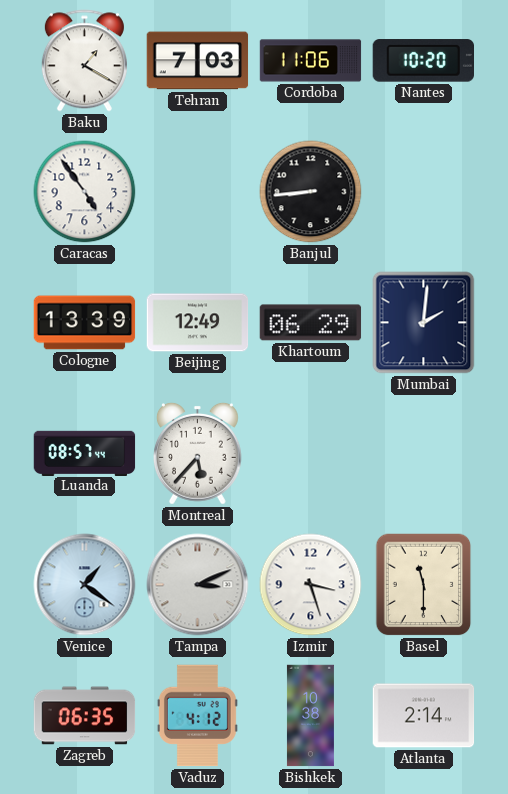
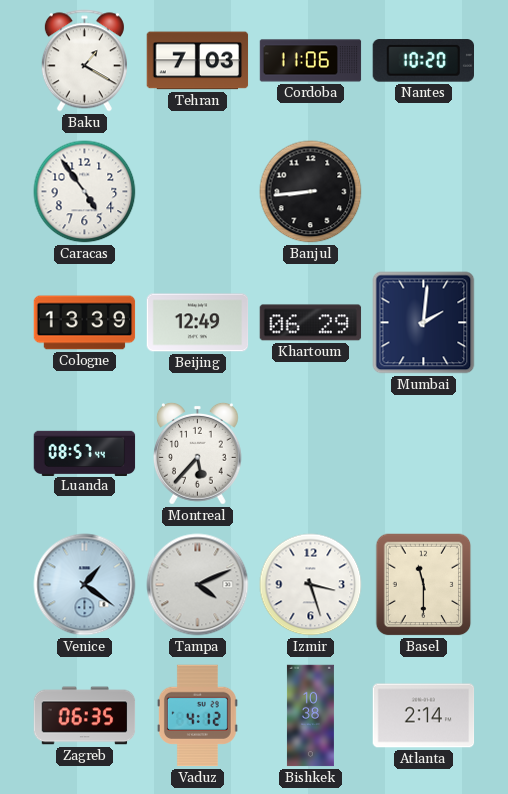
Tampa: 3:11 -> 4:11
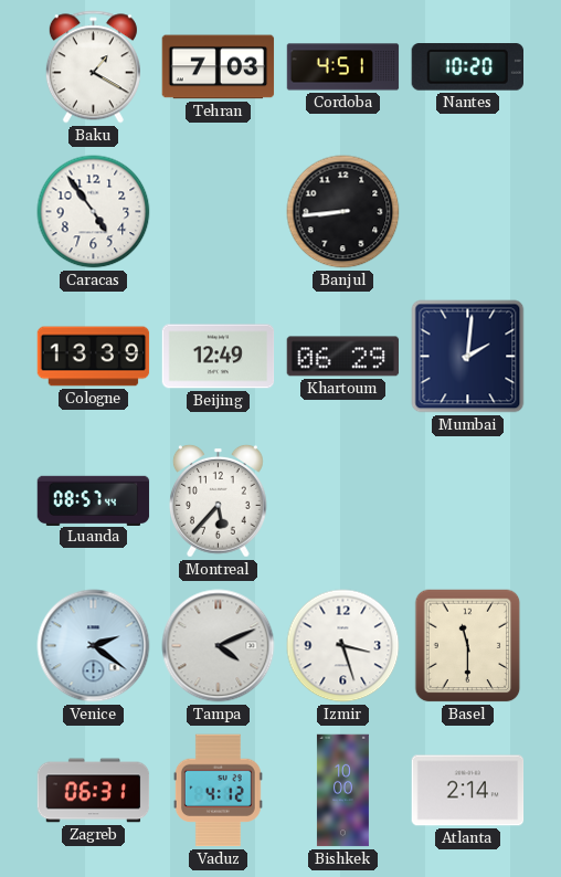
Cordoba: 11:06 -> 4:51
Venice: 1:21 -> 2:21
Zagreb: 06:35 -> 06:31
Bishkek: 10:38 -> 10:00
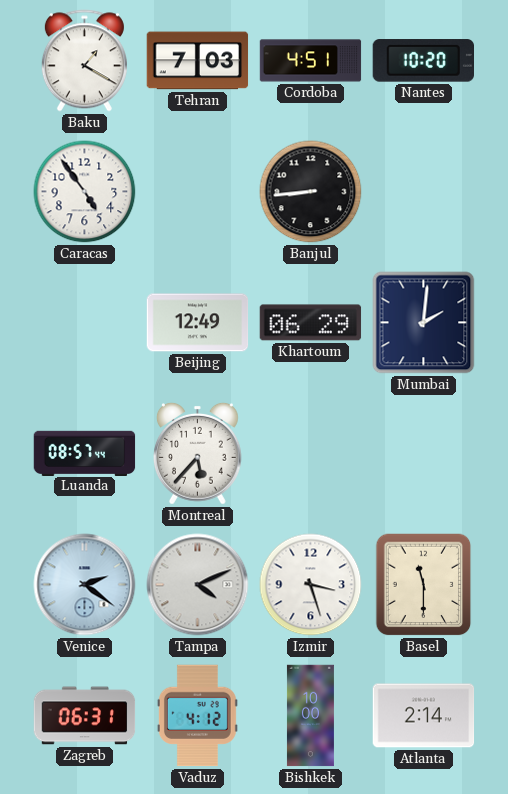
Cologne: 13:39 -> none
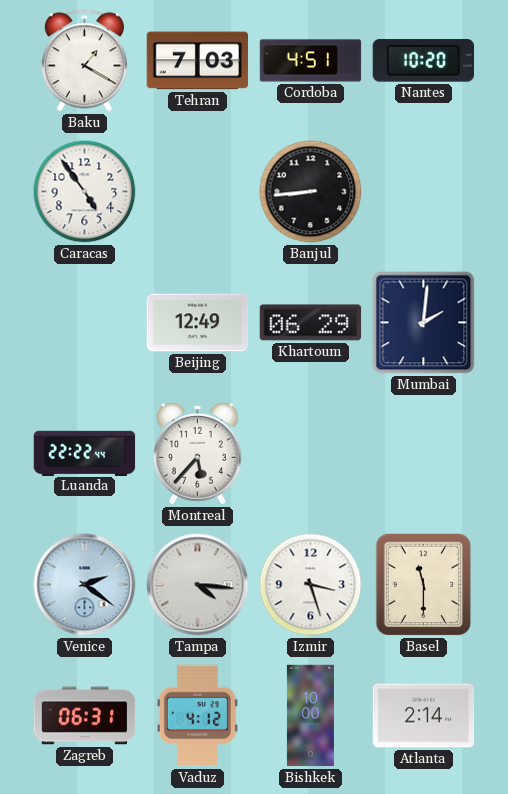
Luanda: 08:57 -> 22:22
Tampa: 4:11 -> 4:16
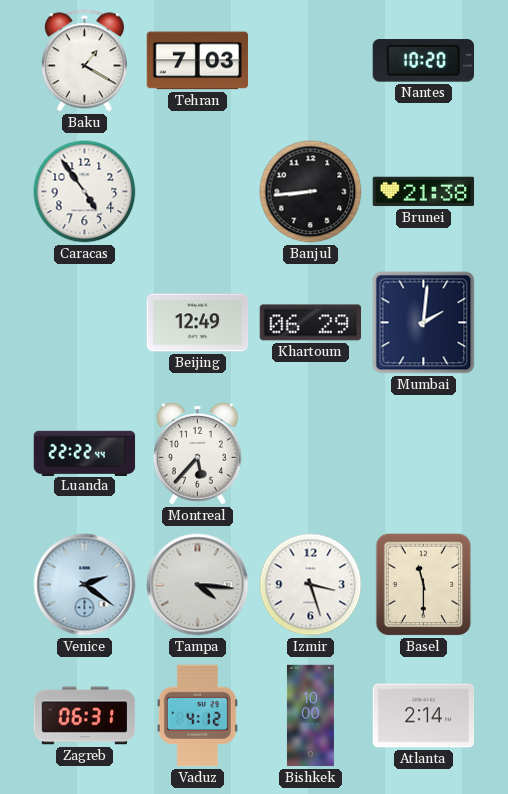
Cordoba: 4:51 -> none
Brunei: none -> 21:38
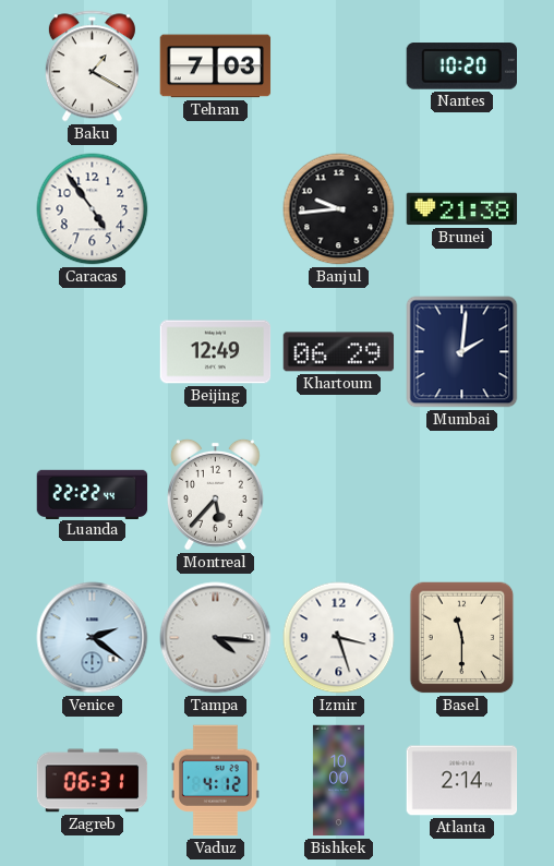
Banjul: 8:44 -> 9:44
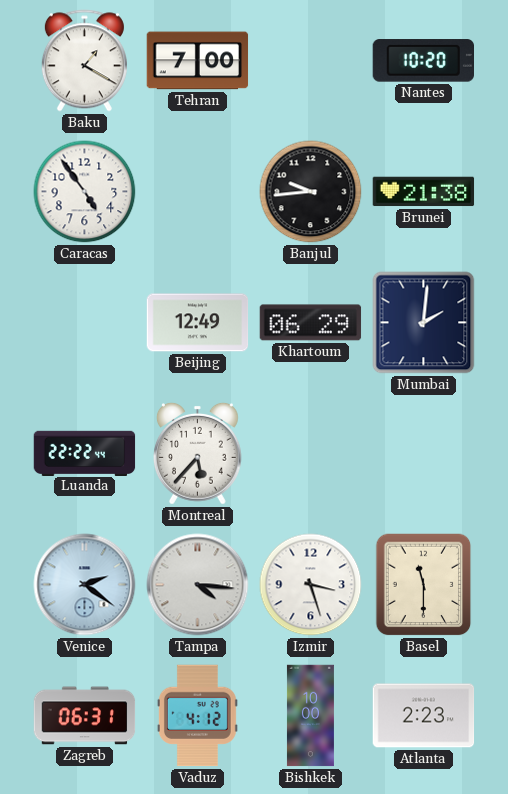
Tehran: 7:03 -> 7:00
Atlanta: 2:14 -> 2:23
